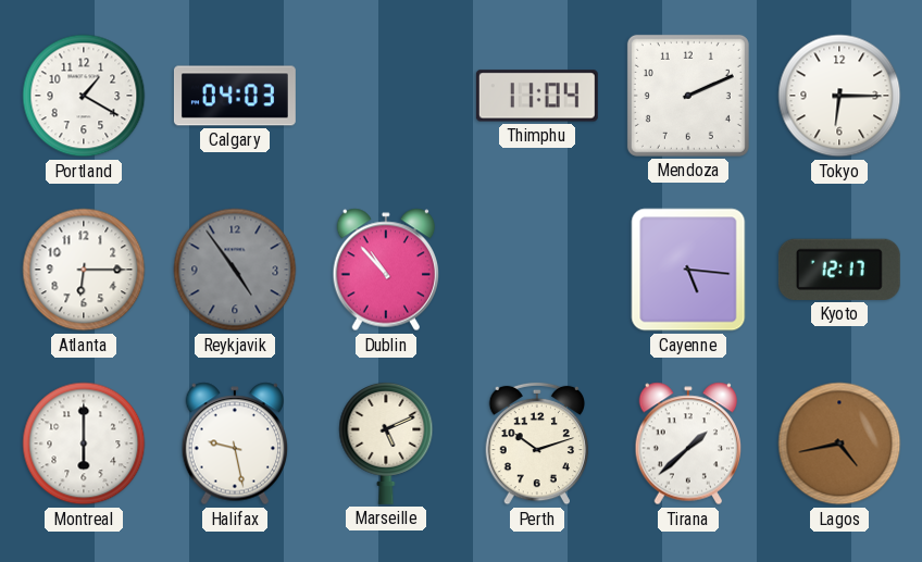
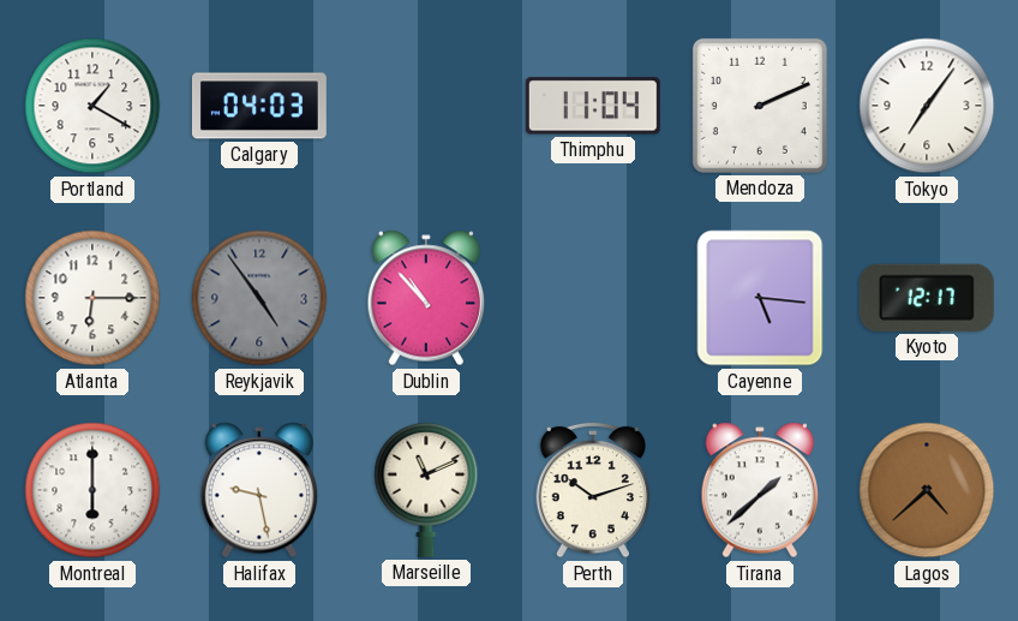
Tokyo: 6:15 -> 7:06
Marseille: 5:11 -> 11:11
Lagos: 4:43 -> 4:38
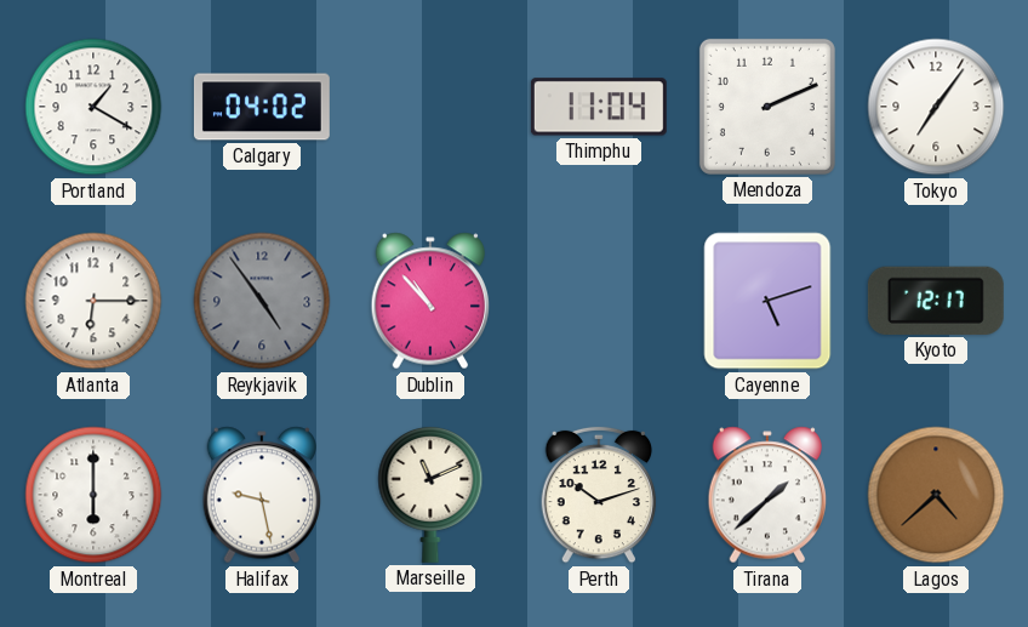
Calgary: 04:03 -> 04:02
Cayenne: 5:16 -> 5:12
